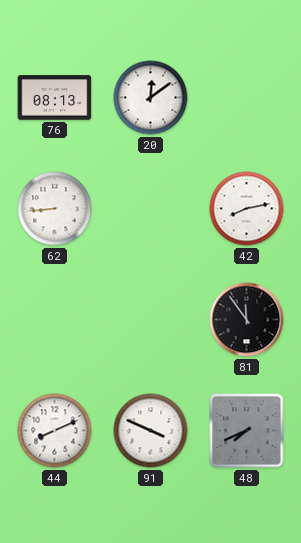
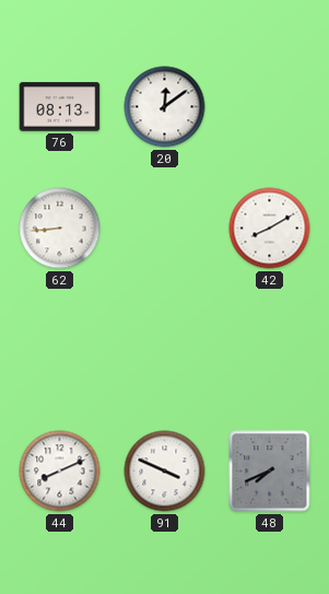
42: 8:13 -> 8:10
81: 11:54 -> none
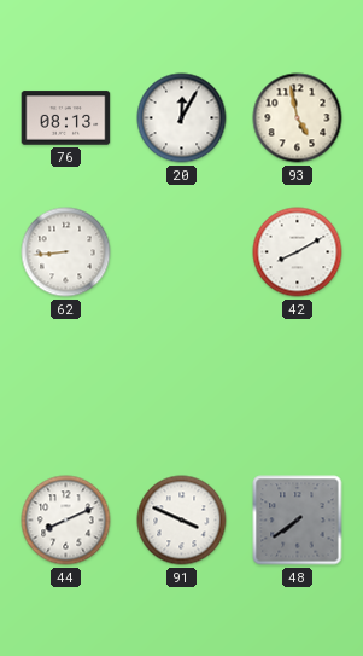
20: 12:09 -> 12:05
93: none -> 4:58
48: 7:41 -> 7:39
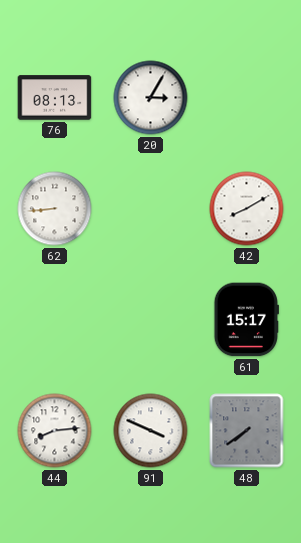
20: 12:05 -> 3:05
93: 4:58 -> none
61: none -> 15:17
44: 8:11 -> 8:14
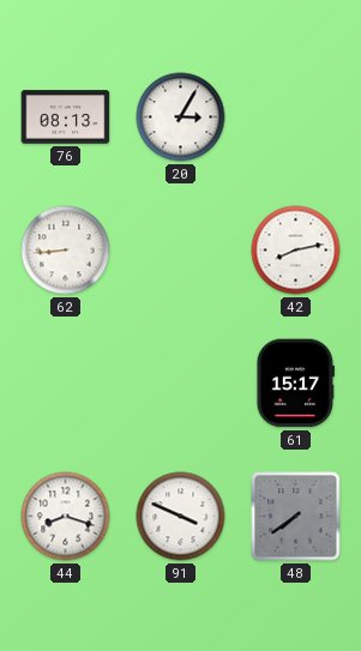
42: 8:10 -> 8:13
44: 8:14 -> 8:18
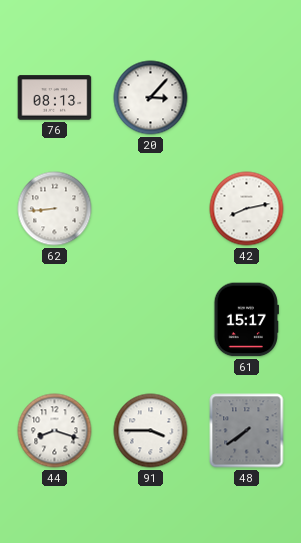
20: 3:05 -> 3:07
91: 3:49 -> 3:45
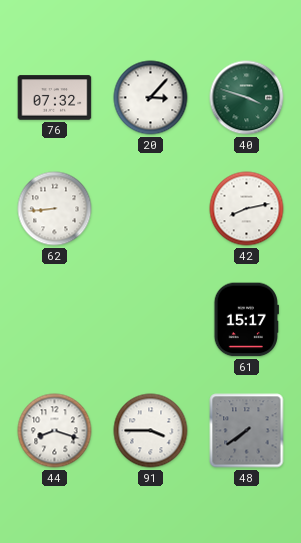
76: 08:13 -> 07:32
40: none -> 3:48
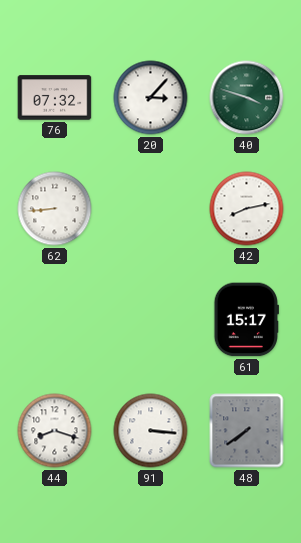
91: 3:45 -> 3:16
